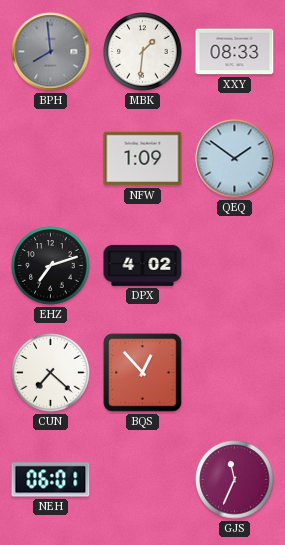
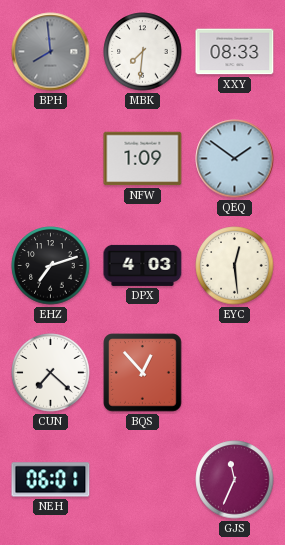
MBK: 1:31 -> 7:31
DPX: 4:02 -> 4:03
EYC: none -> 12:29
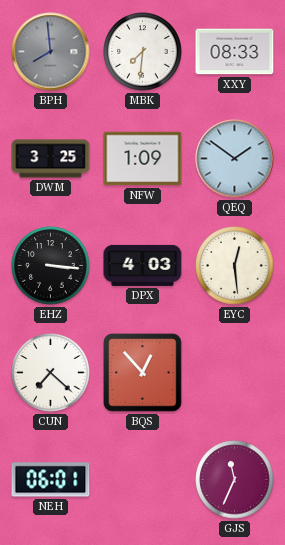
DWM: none -> 3:25
EHZ: 7:12 -> 3:16
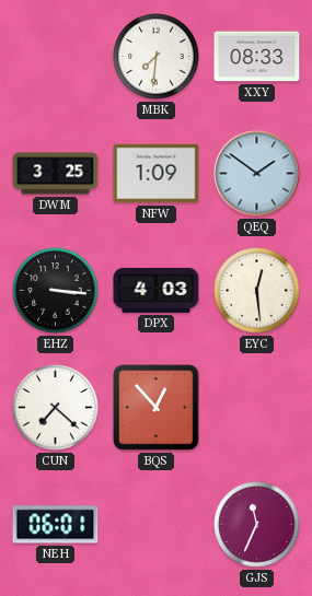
BPH: 7:59 -> none
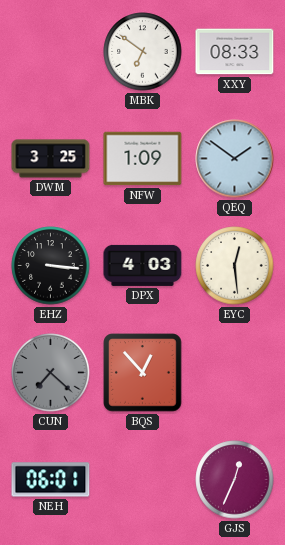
MBK: 7:31 -> 6:51
CUN dial: white -> grey
GJS: 11:34 -> 12:34
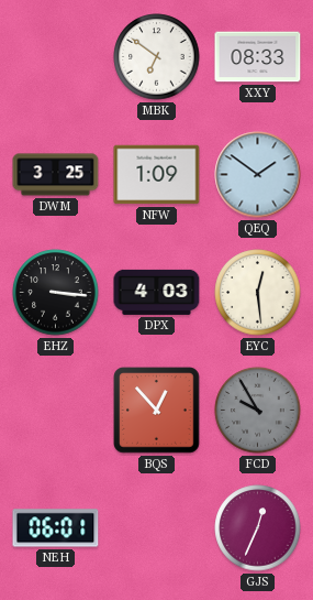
CUN: 7:22 -> none
FCD: none -> 9:55
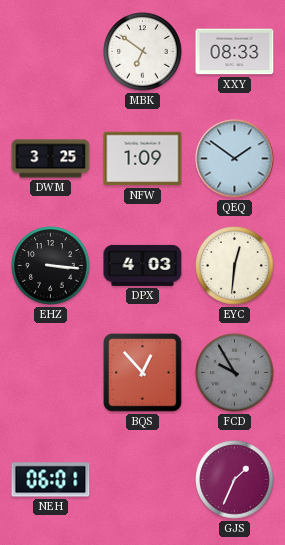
EYC: 12:29 -> 12:31
GJS: 12:34 -> 1:34
